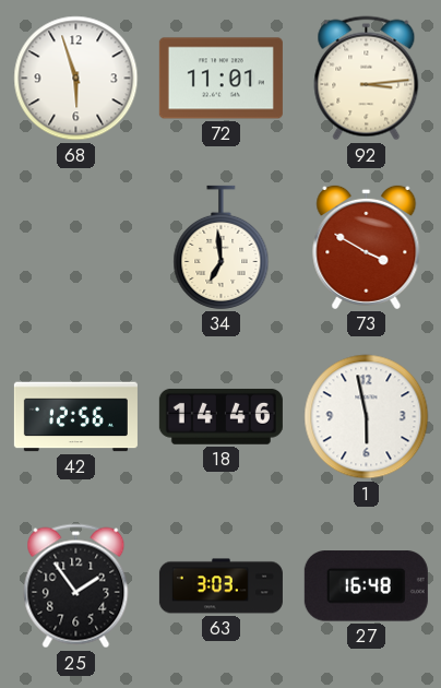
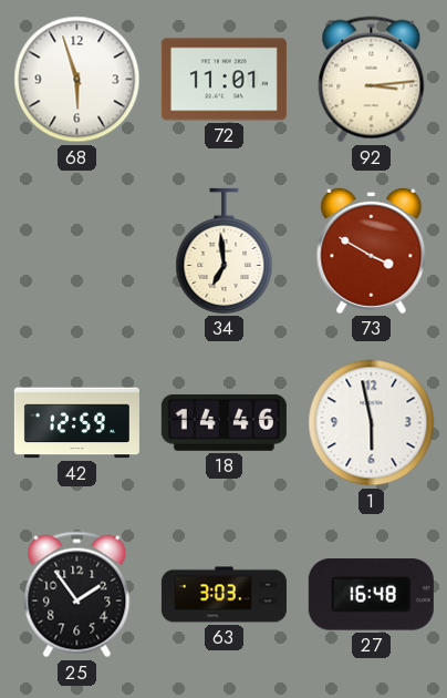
42: 12:56 -> 12:59
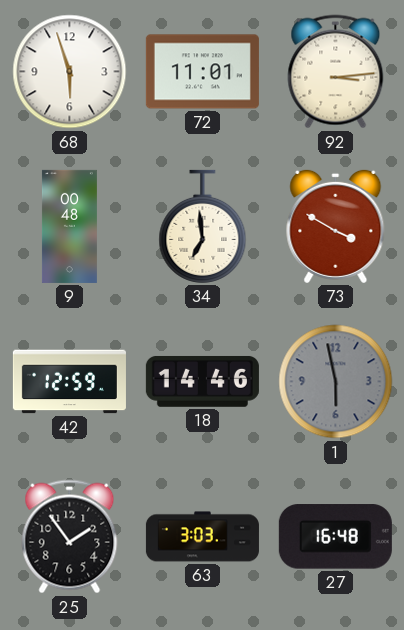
9: none -> 00:48
1 dial: white -> grey
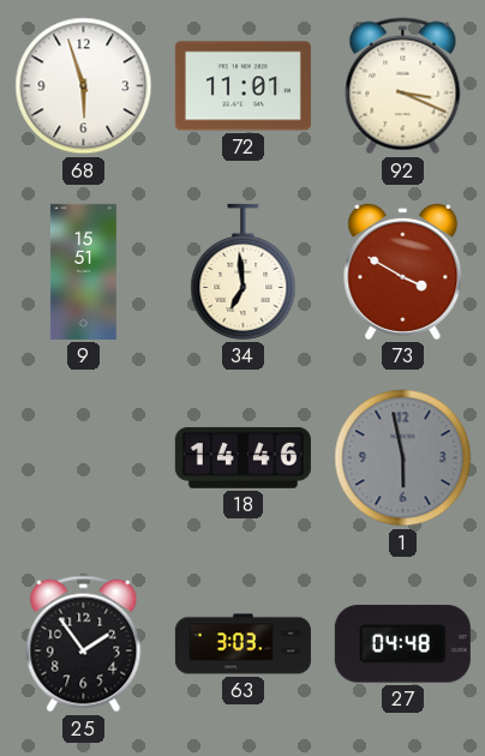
92: 3:14 -> 3:19
9: 00:48 -> 15:51
42: 12:59 -> none
27: 16:48 -> 04:48
